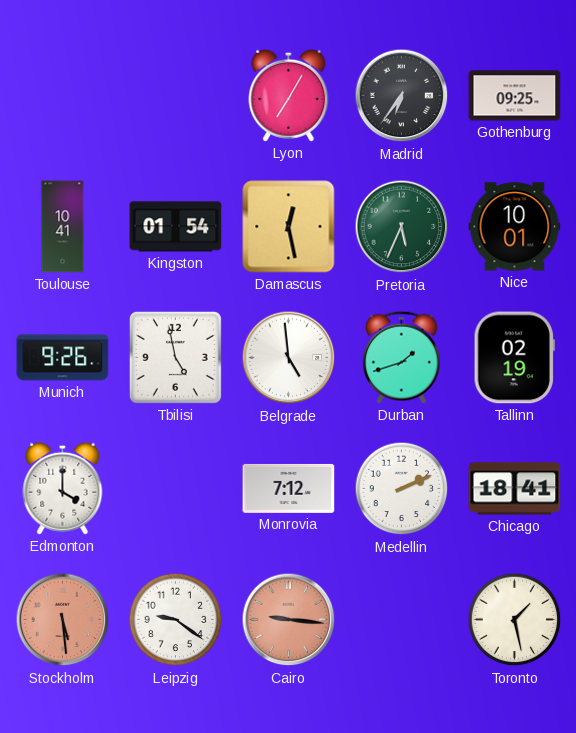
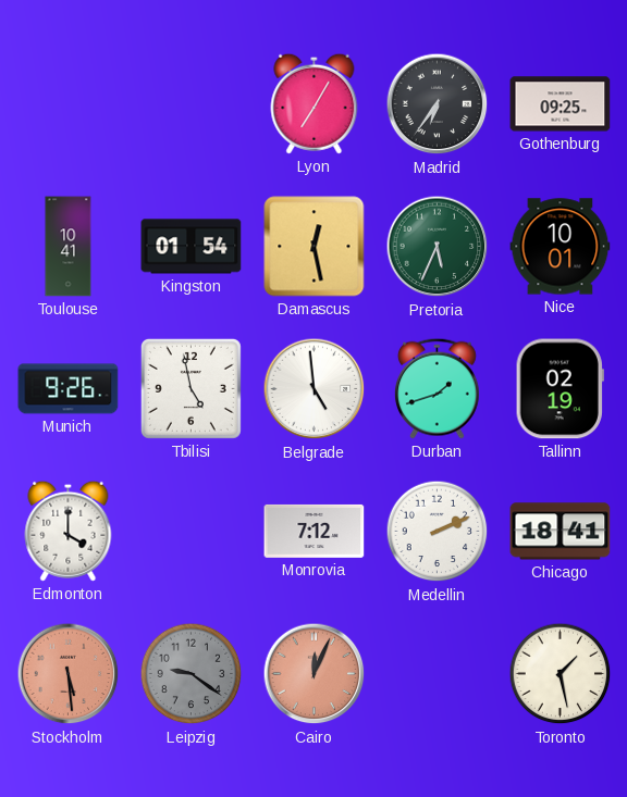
Leipzig dial: white -> grey
Cairo: 9:16 -> 12:04
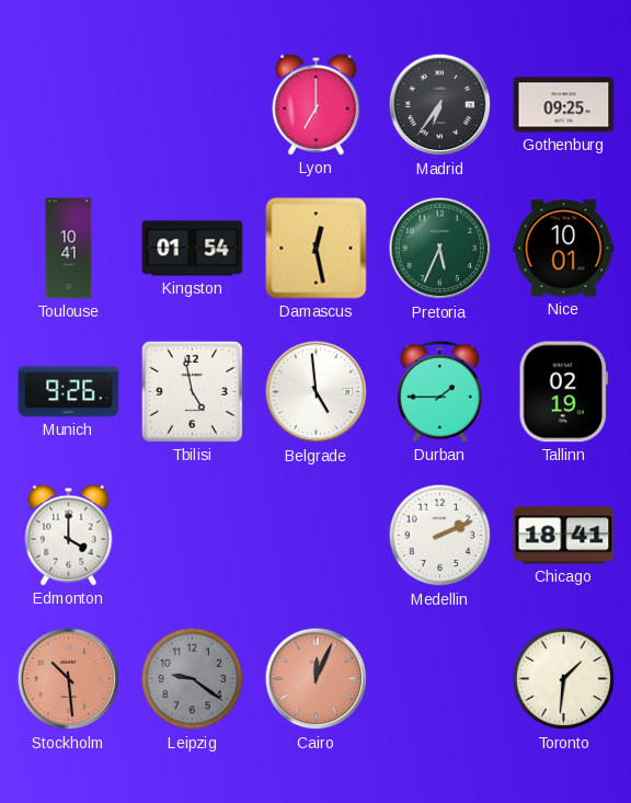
Lyon: 7:05 -> 7:00
Durban: 1:42 -> 1:45
Monrovia: 7:12 -> none
Stockholm: 5:29 -> 10:29
Toronto: 1:28 -> 1:31
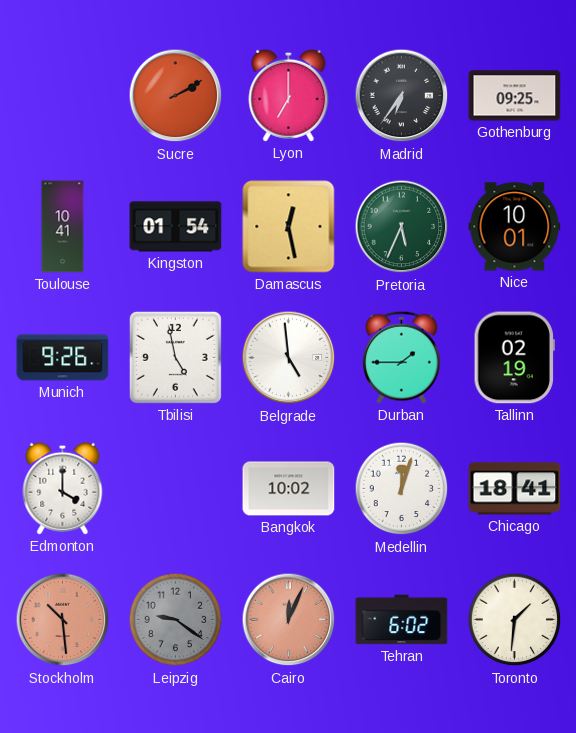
Sucre: none -> 2:10
Bangkok: none -> 10:02
Medellin: 2:11 -> 12:03
Tehran: none -> 6:02
